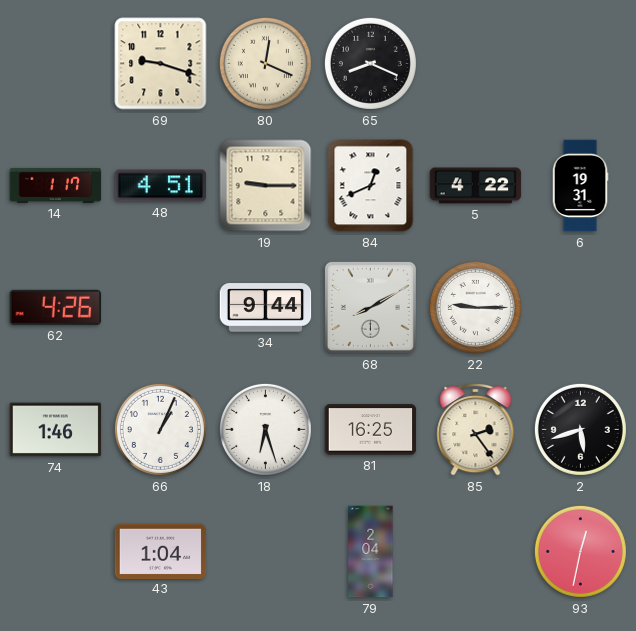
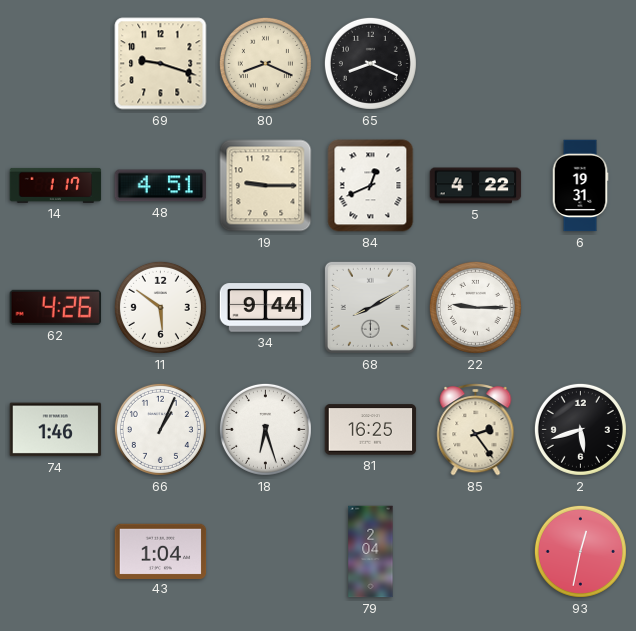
80: 12:19 -> 8:19
11: none -> 5:51
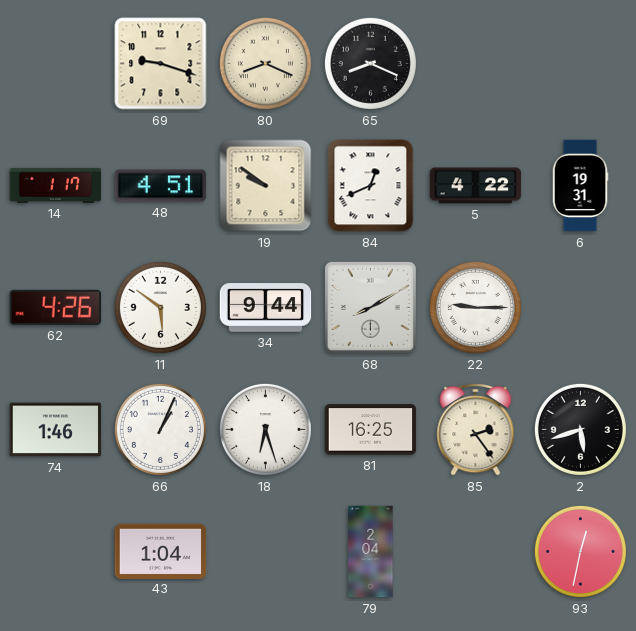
19: 9:15 -> 9:51
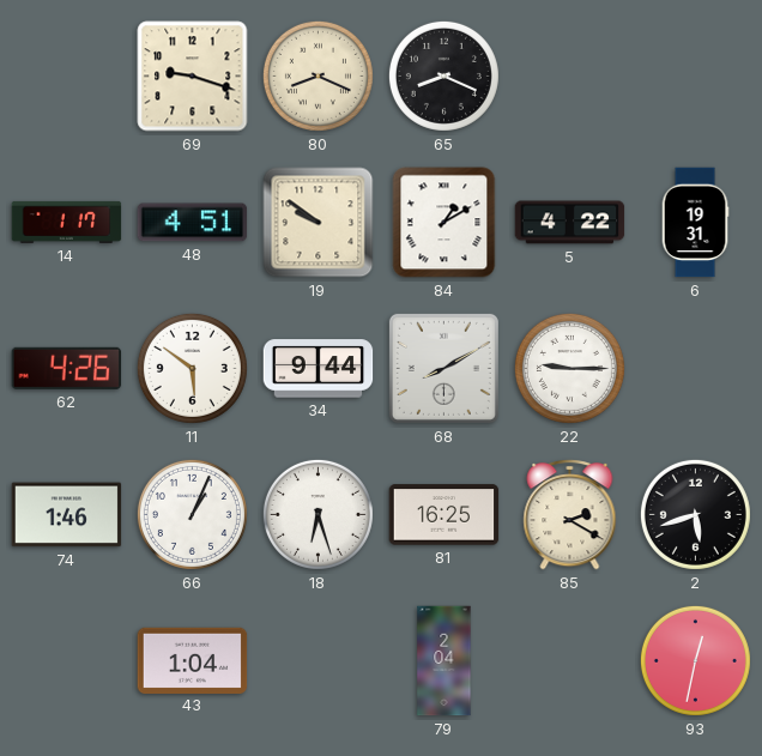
84: 12:41 -> 1:10
85: 2:24 -> 2:20
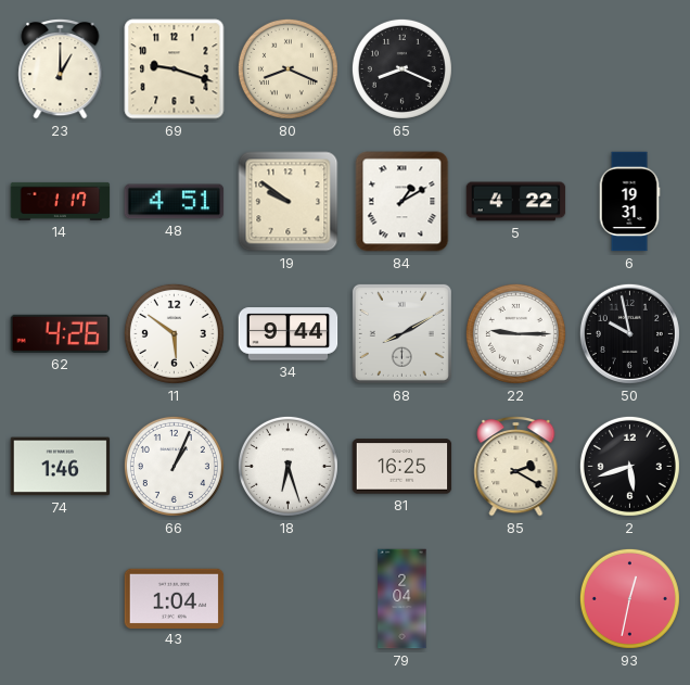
23: none -> 1:00
50: none -> 9:58
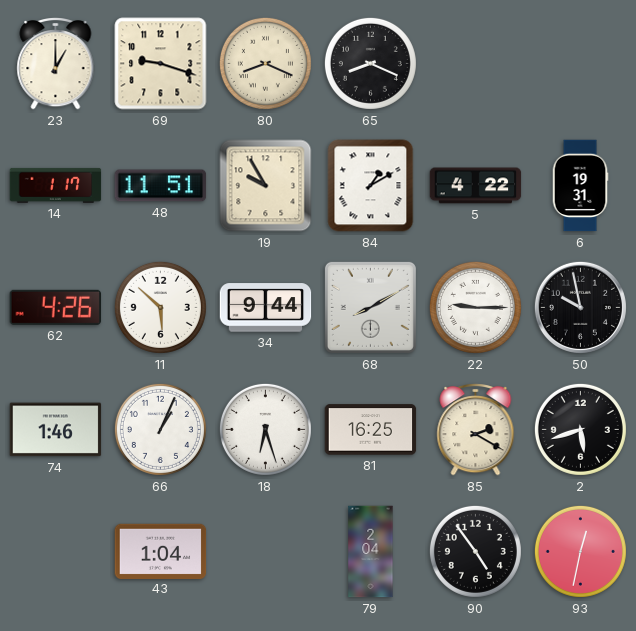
48: 4:51 -> 11:51
19: 9:51 -> 9:55
11: 5:51 -> 5:52
90: none -> 4:54
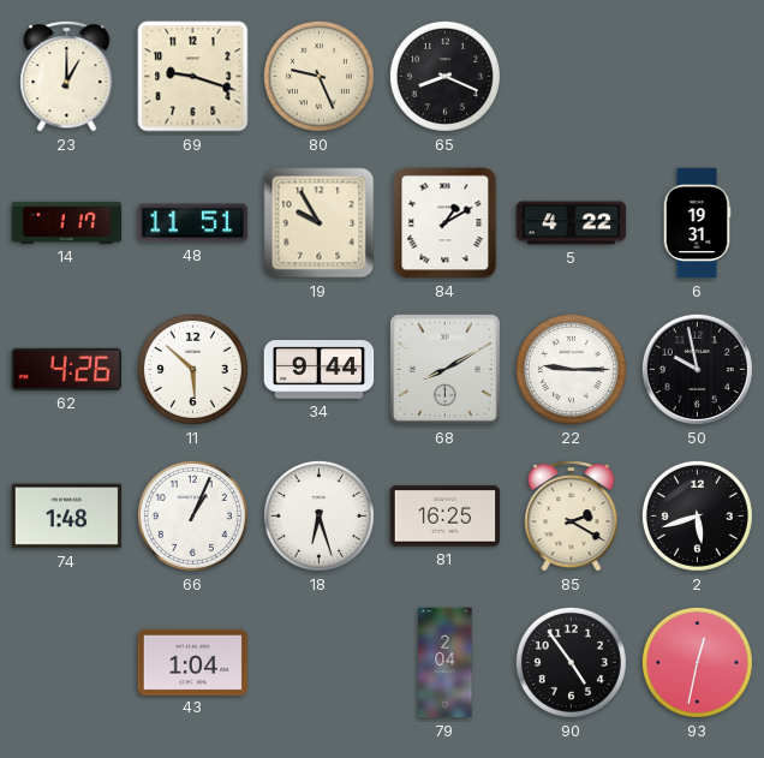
80: 8:19 -> 9:26
74: 1:46 -> 1:48
